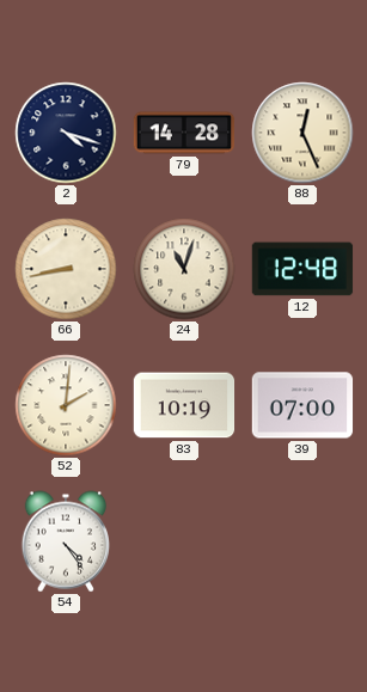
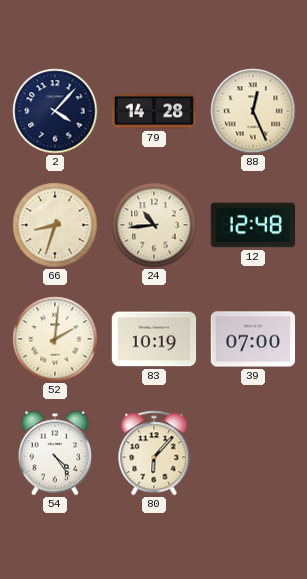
2: 4:18 -> 4:07
66: 8:43 -> 8:33
24: 11:03 -> 10:44
80: none -> 6:07
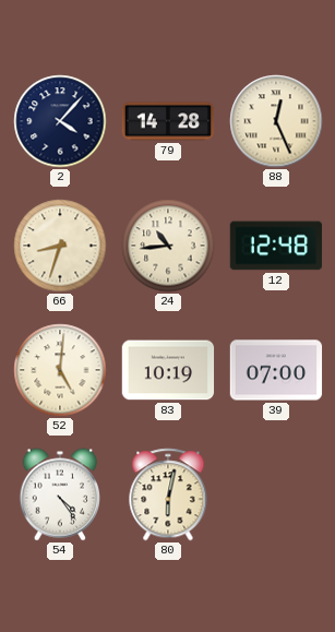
52: 2:01 -> 5:01
80: 6:07 -> 6:02
